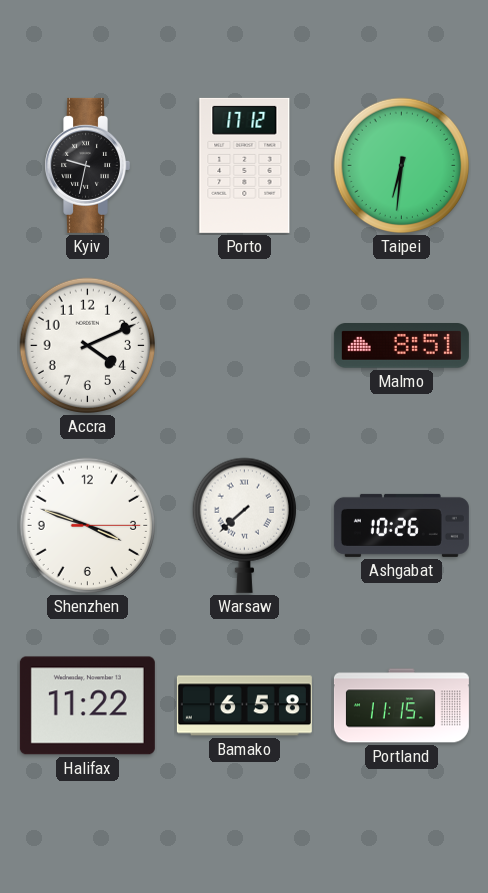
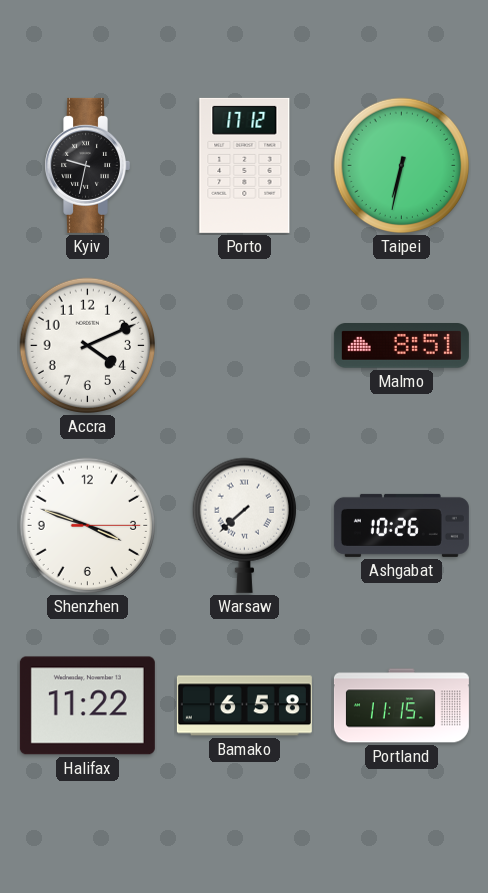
Taipei: 6:31 -> 6:32
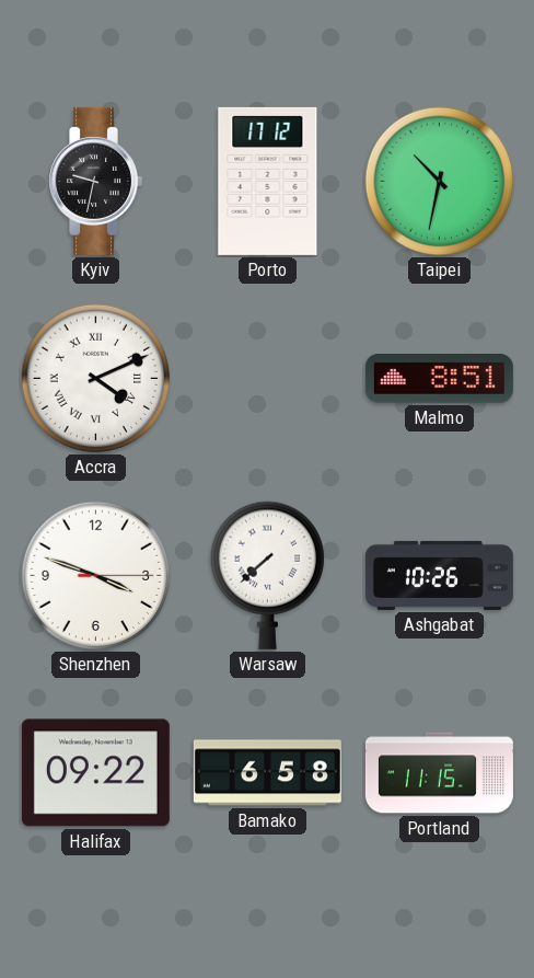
Taipei: 6:32 -> 10:32
Accra numerals: Arabic -> Roman
Halifax: 11:22 -> 09:22
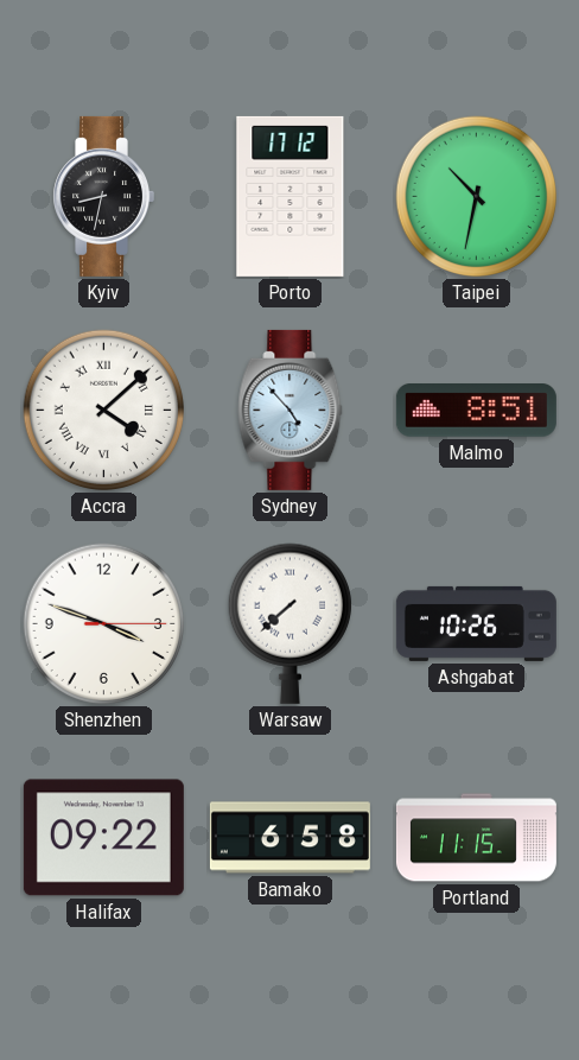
Kyiv: 9:32 -> 8:32
Accra: 4:11 -> 4:08
Sydney: none -> 4:53
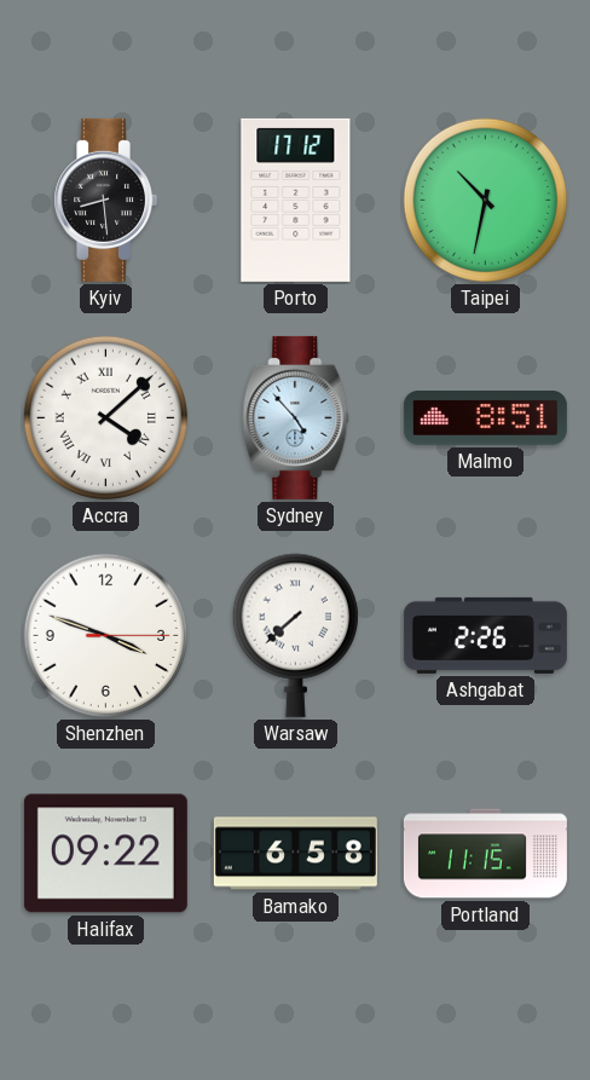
Kyiv: 8:32 -> 8:29
Ashgabat: 10:26 -> 2:26
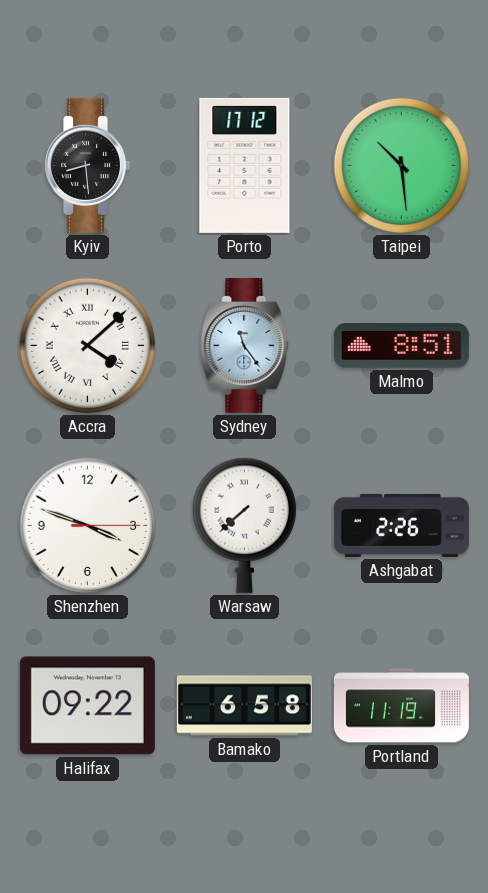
Taipei: 10:32 -> 10:29
Sydney: 4:53 -> 11:24
Portland: 11:15 -> 11:19
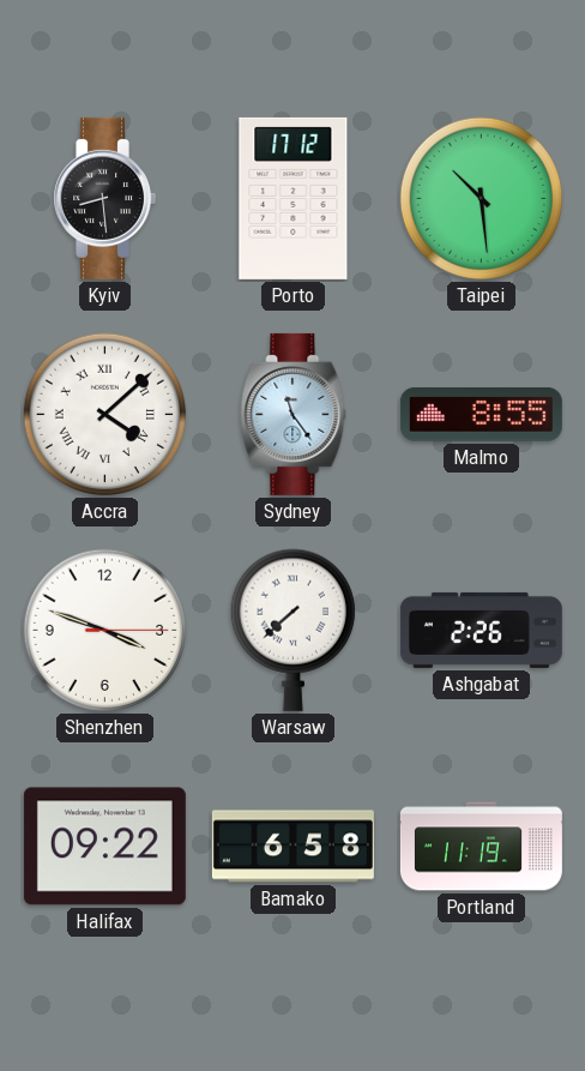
Malmo: 8:51 -> 8:55
